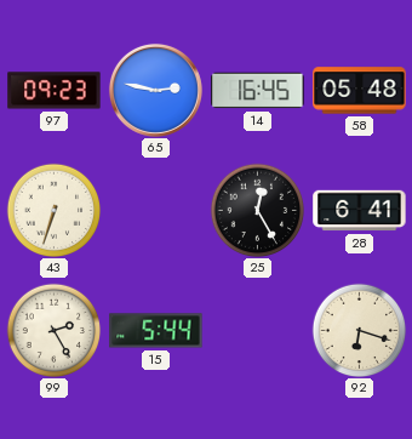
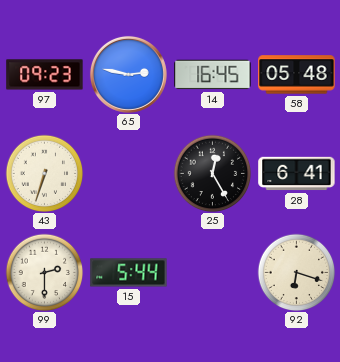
99: 2:25 -> 2:30
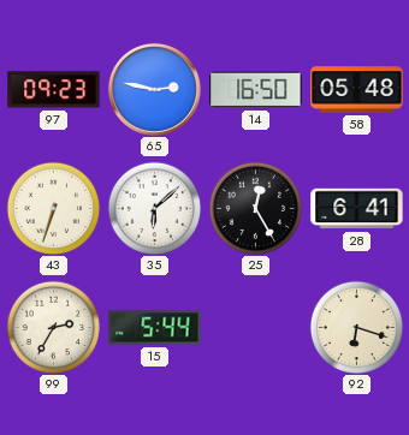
14: 16:45 -> 16:50
35: none -> 6:08
99: 2:30 -> 2:35
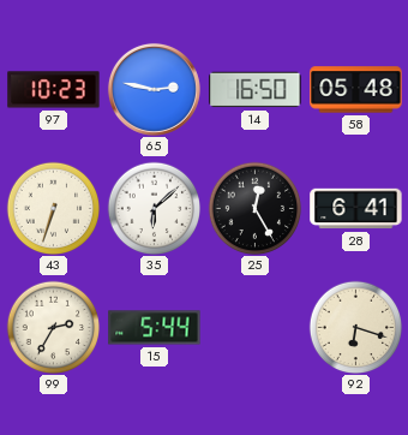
97: 09:23 -> 10:23
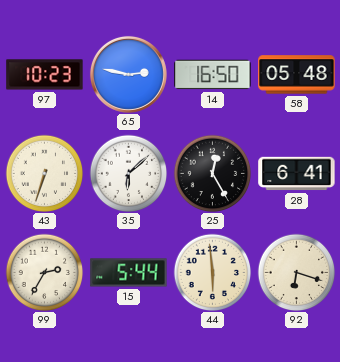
44: none -> 5:59
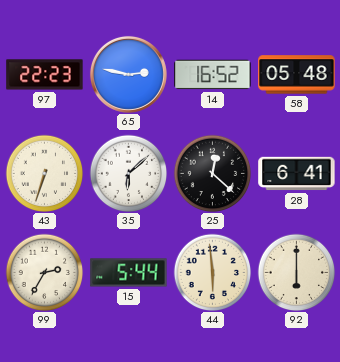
97: 10:23 -> 22:23
14: 16:50 -> 16:52
25: 12:25 -> 12:22
92: 6:18 -> 6:00
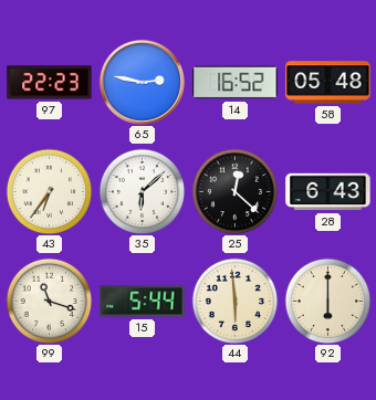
43: 6:33 -> 6:36
28: 6:41 -> 6:43
99: 2:35 -> 11:18
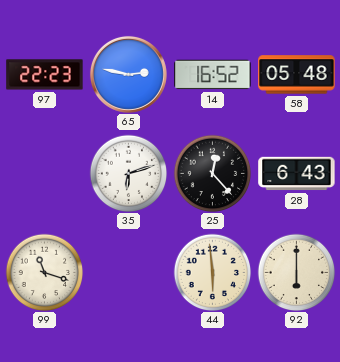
43: 6:36 -> none
35: 6:08 -> 6:12
25: 12:22 -> 12:23
15: 5:44 -> none
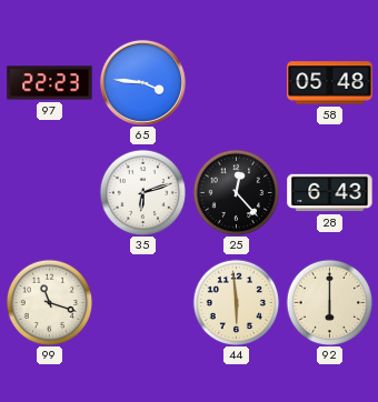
65: 2:47 -> 3:46
14: 16:52 -> none
